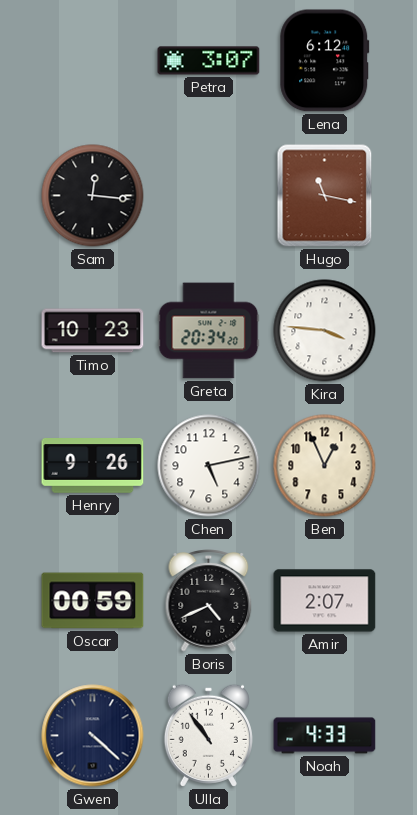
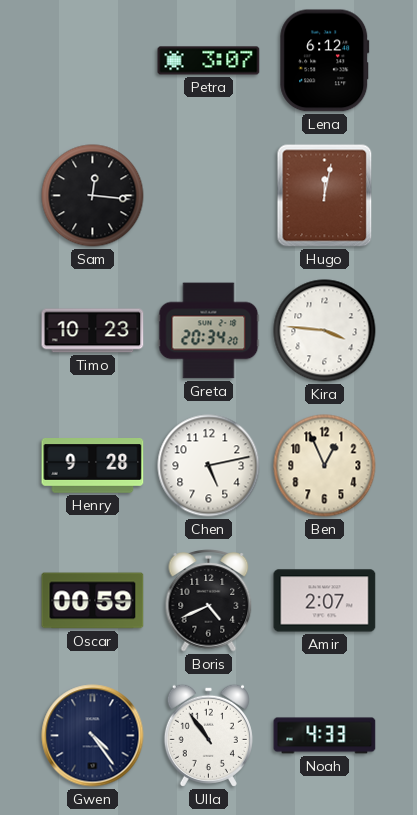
Hugo: 11:17 -> 12:02
Henry: 9:26 -> 9:28
Gwen: 4:22 -> 4:24
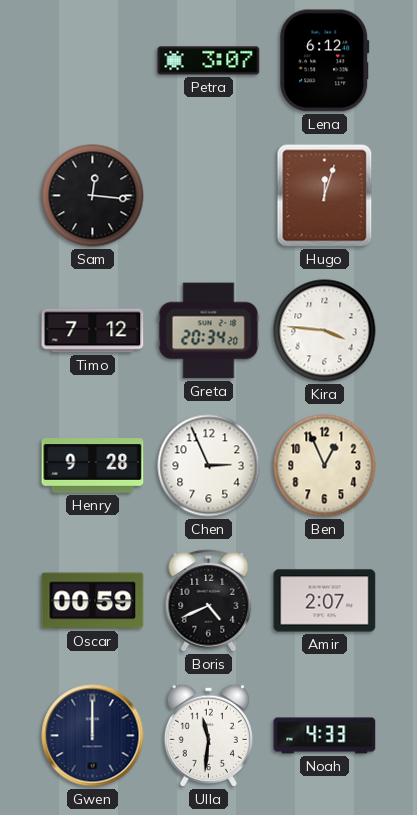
Hugo: 12:02 -> 12:03
Timo: 10:23 -> 7:12
Chen: 5:13 -> 2:56
Gwen: 4:24 -> 12:00
Ulla: 10:54 -> 11:31
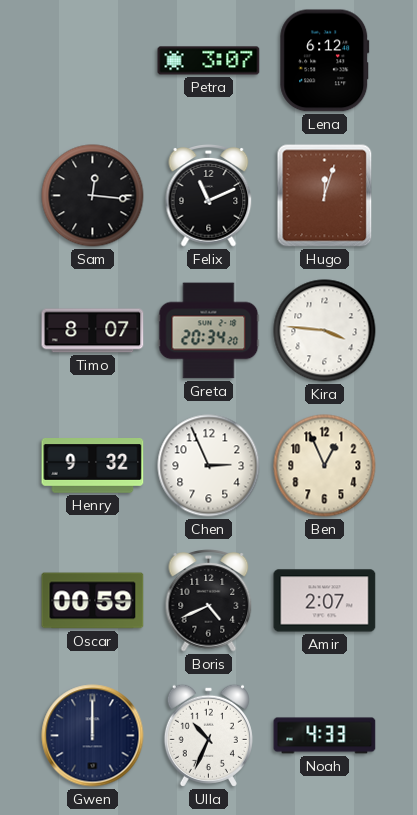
Felix: none -> 11:11
Timo: 7:12 -> 8:07
Henry: 9:28 -> 9:32
Ulla: 11:31 -> 10:34
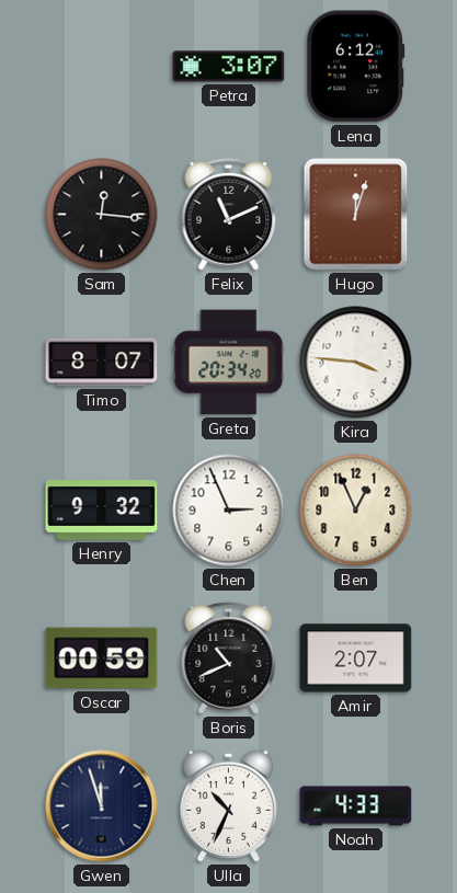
Boris: 4:41 -> 10:41
Gwen: 12:00 -> 11:57
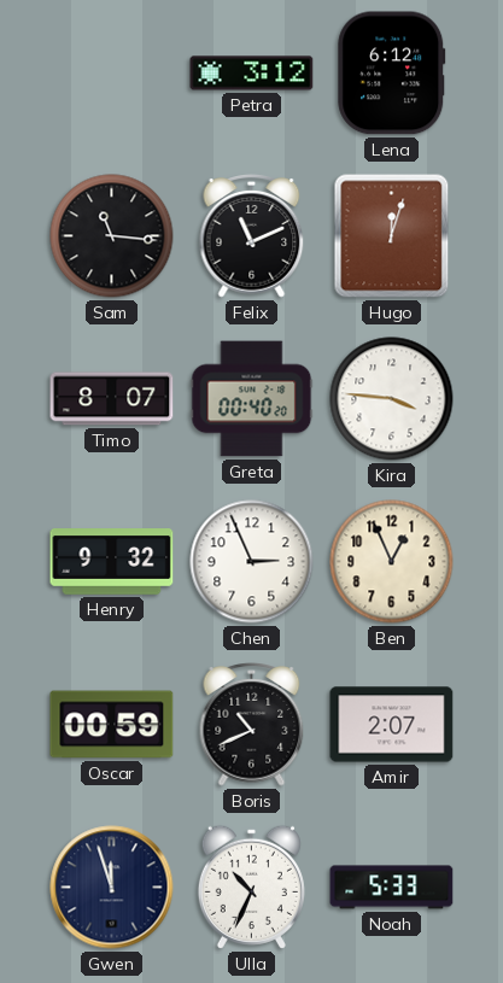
Petra: 3:07 -> 3:12
Sam: 12:16 -> 11:16
Greta: 20:34 -> 00:40
Noah: 4:33 -> 5:33
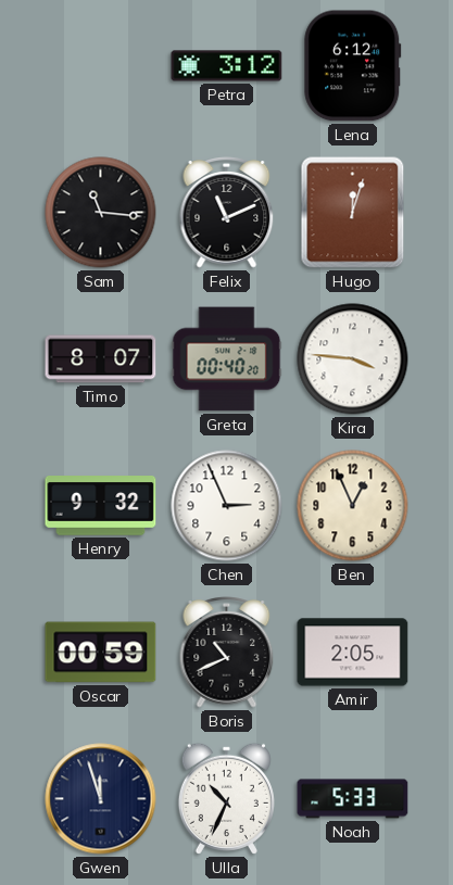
Amir: 2:07 -> 2:05
